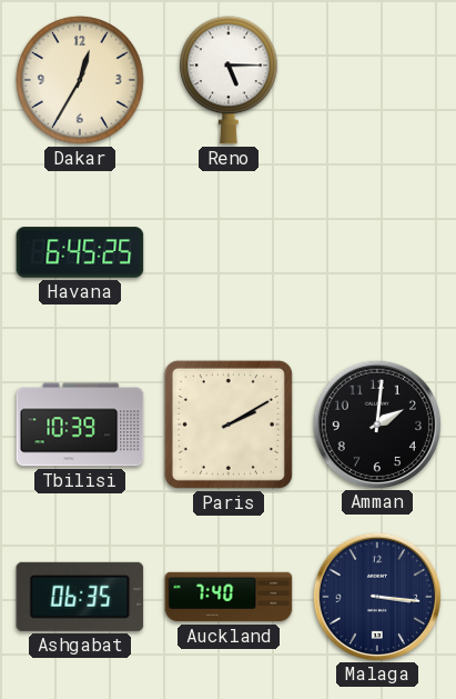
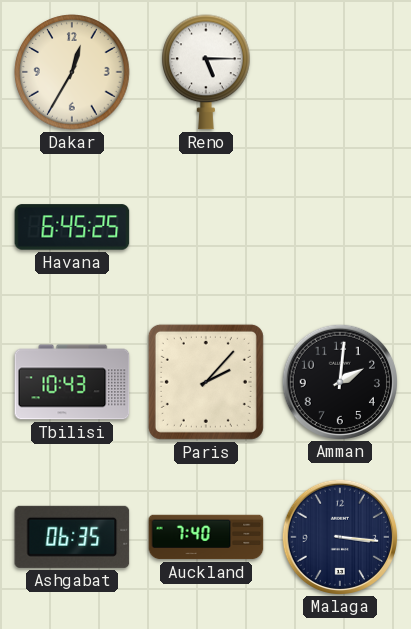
Tbilisi: 10:39 -> 10:43
Paris: 2:10 -> 2:07
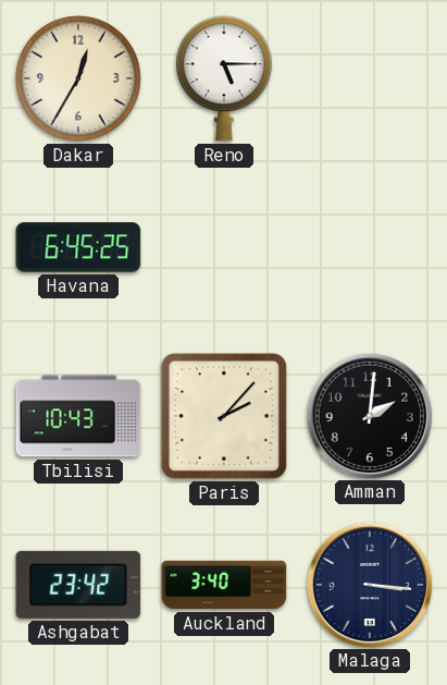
Ashgabat: 06:35 -> 23:42
Auckland: 7:40 -> 3:40
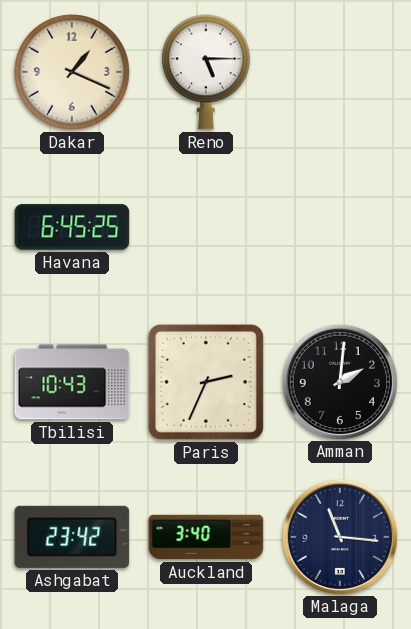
Dakar: 12:35 -> 1:19
Paris: 2:07 -> 2:34
Malaga: 3:16 -> 11:16
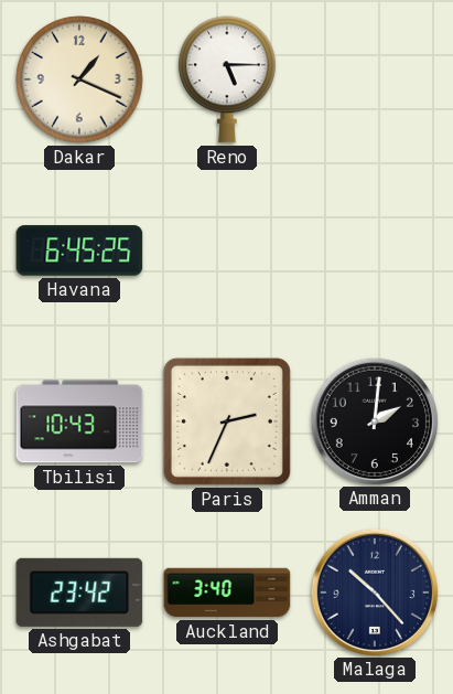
Malaga: 11:16 -> 10:23
